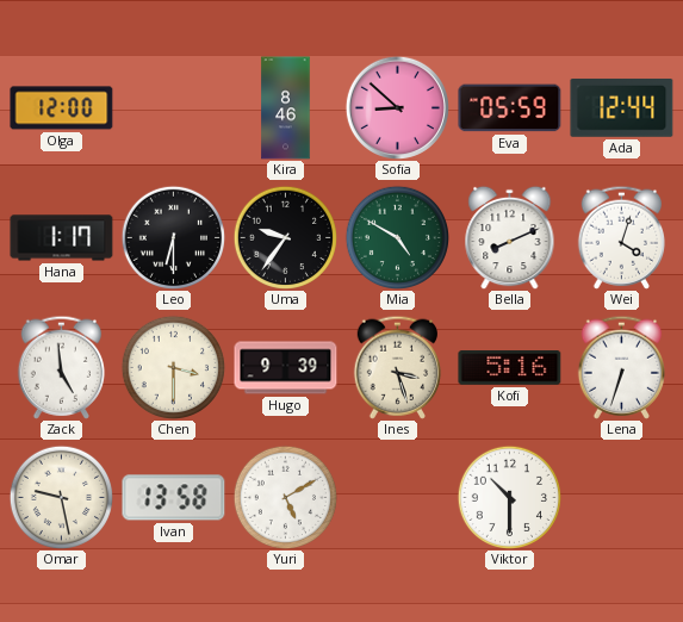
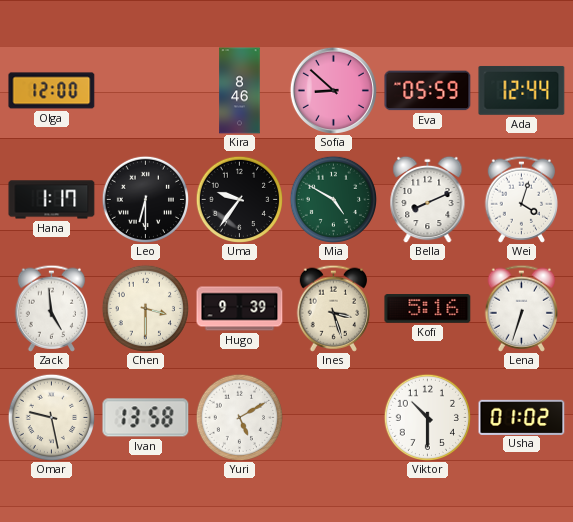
Usha: none -> 01:02
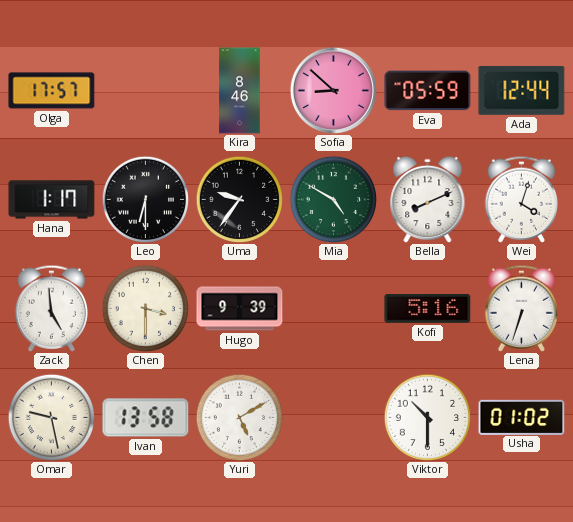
Olga: 12:00 -> 17:57
Ines: 3:27 -> none
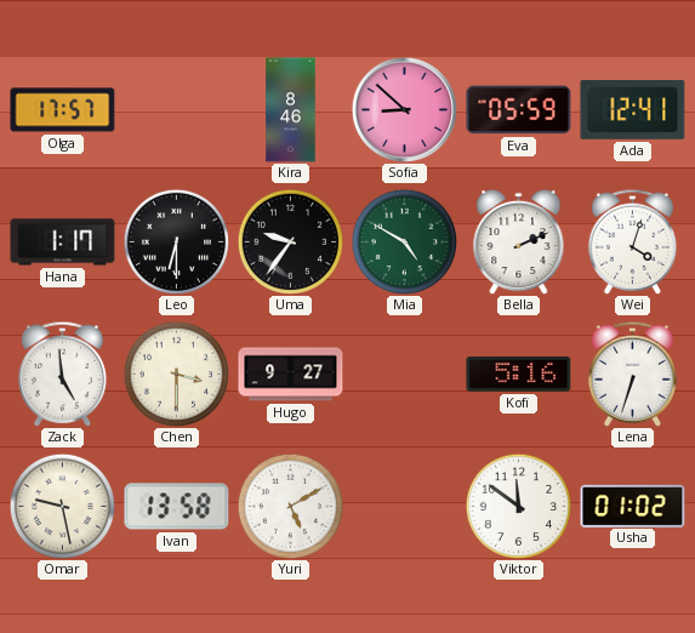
Ada: 12:44 -> 12:41
Bella: 8:11 -> 2:11
Hugo: 9:39 -> 9:27
Viktor: 10:30 -> 11:51
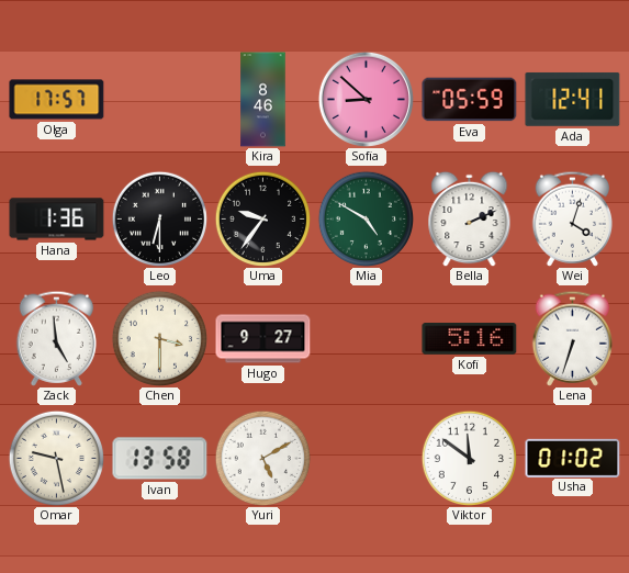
Hana: 1:17 -> 1:36
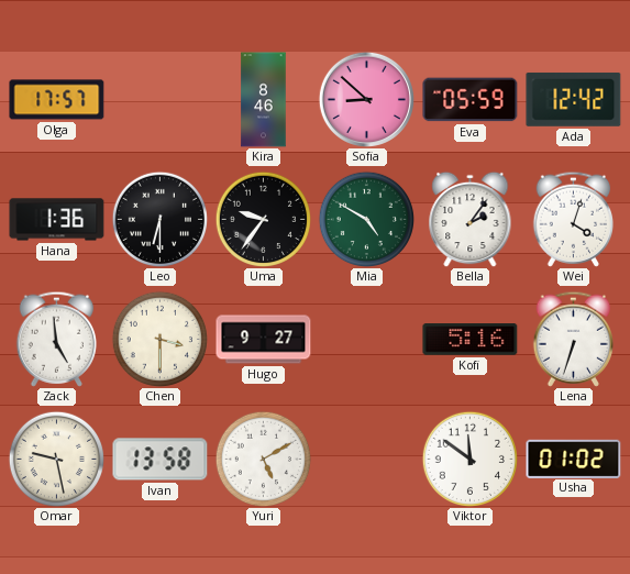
Ada: 12:41 -> 12:42
Bella: 2:11 -> 2:06
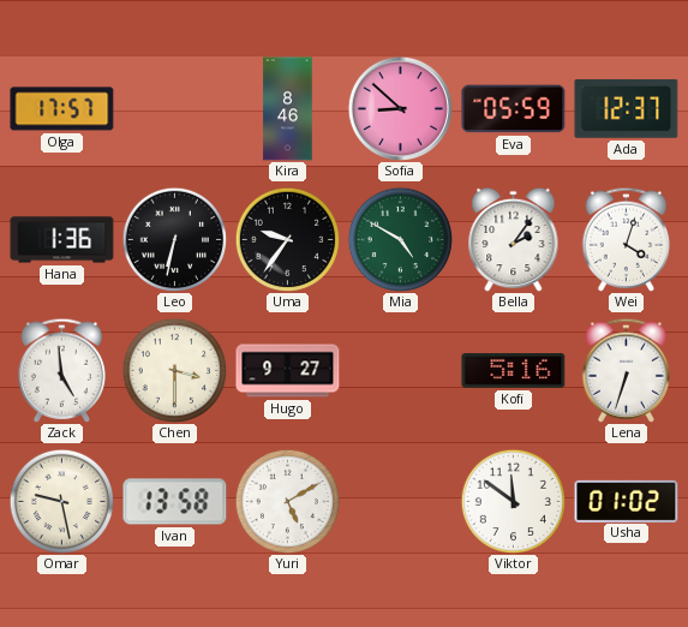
Ada: 12:42 -> 12:37
Leo: 6:30 -> 6:32
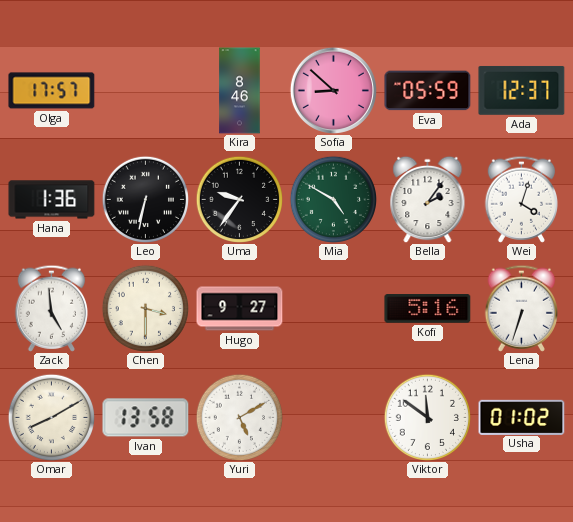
Omar: 9:28 -> 8:10
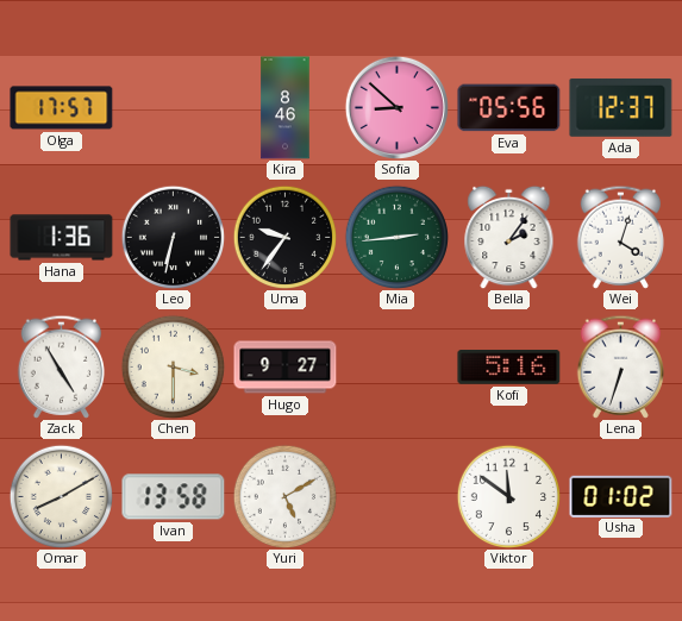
Eva: 05:59 -> 05:56
Mia: 4:50 -> 2:44
Zack: 4:59 -> 4:55
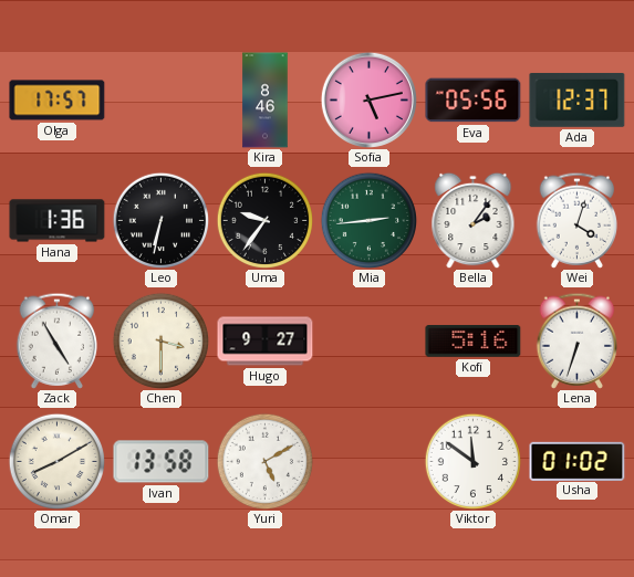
Sofia: 8:52 -> 5:13
